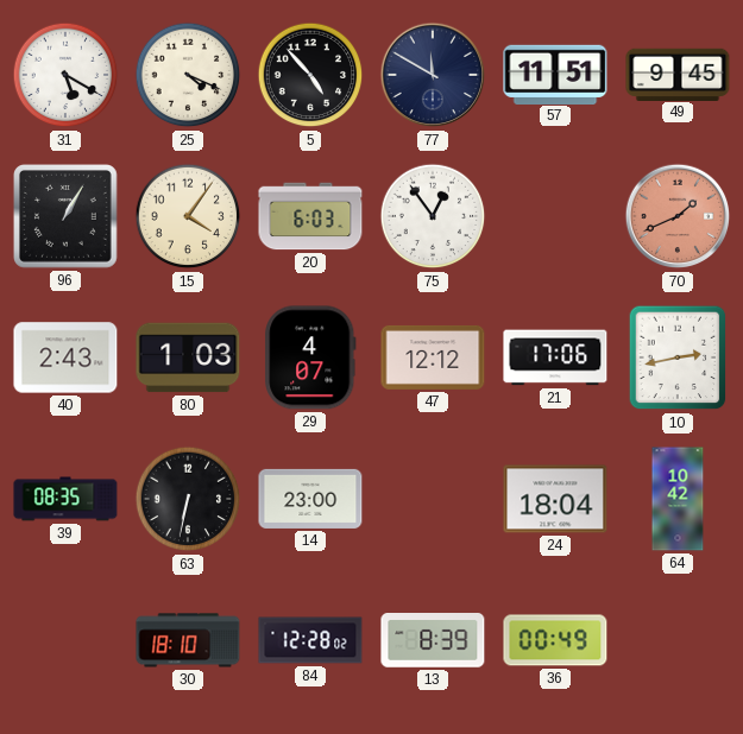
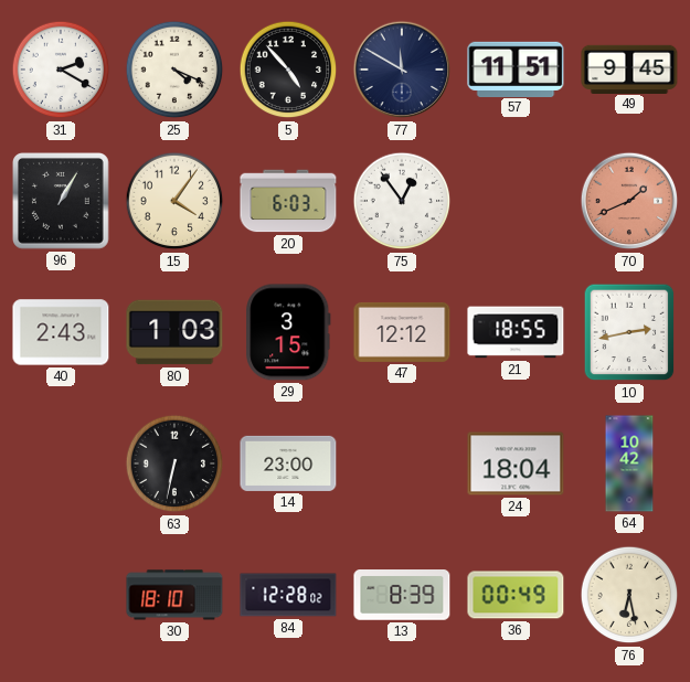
31: 5:20 -> 2:20
29: 4:07 -> 3:15
21: 17:06 -> 18:55
39: 08:35 -> none
76: none -> 6:28
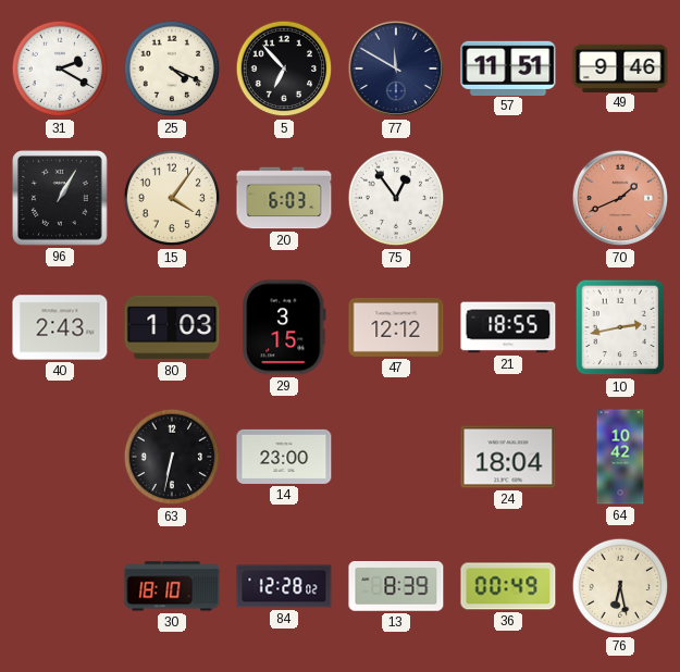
5: 4:53 -> 6:53
49: 9:45 -> 9:46
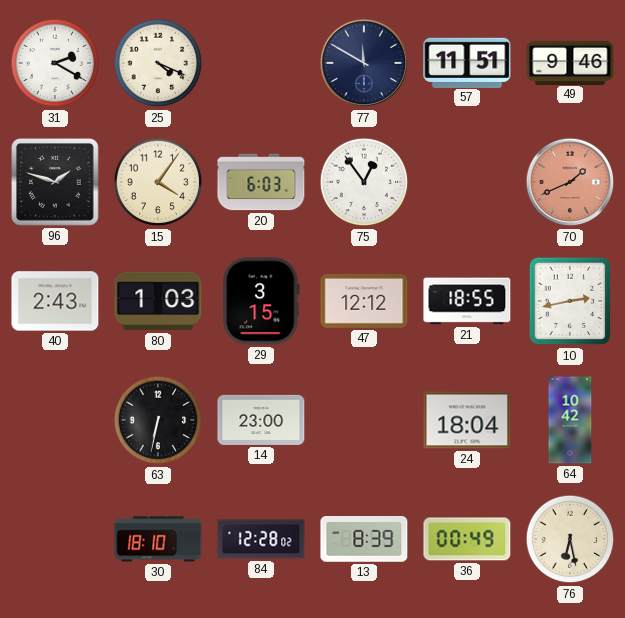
5: 6:53 -> none
96: 1:05 -> 1:48
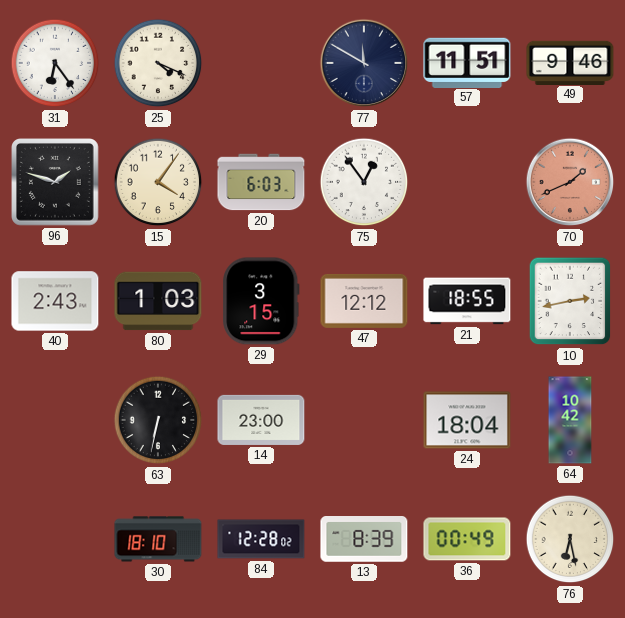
31: 2:20 -> 6:24
